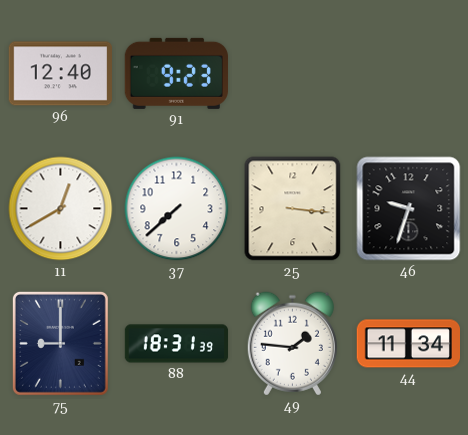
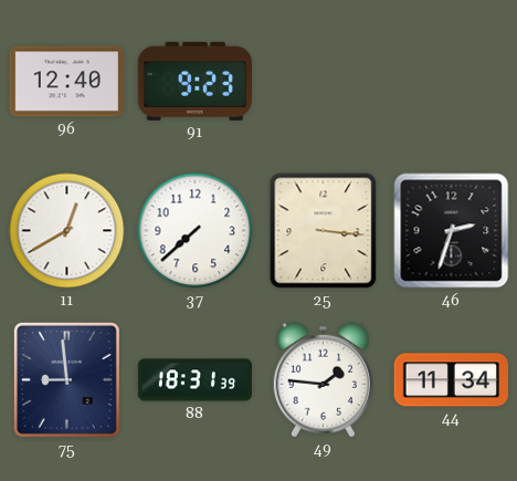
46: 9:33 -> 2:33
75: 9:00 -> 8:59
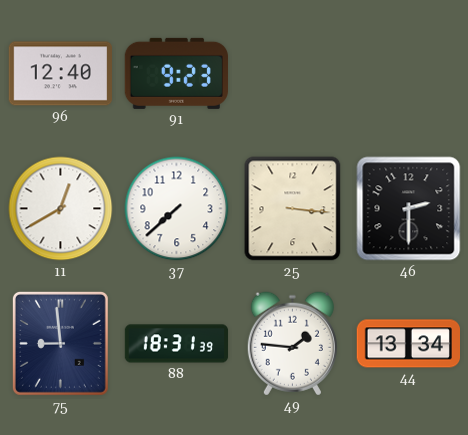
46: 2:33 -> 2:30
44: 11:34 -> 13:34
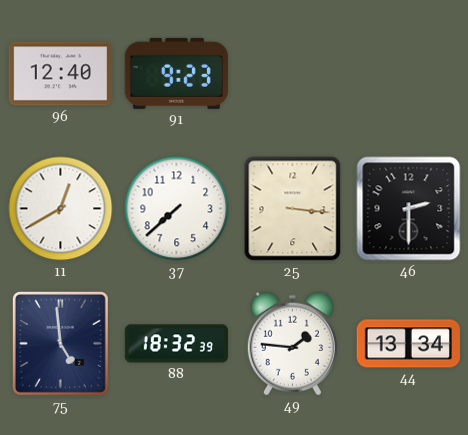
75: 8:59 -> 4:59
88: 18:31 -> 18:32
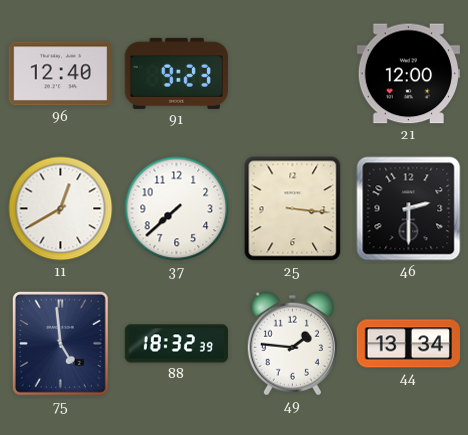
21: none -> 12:00
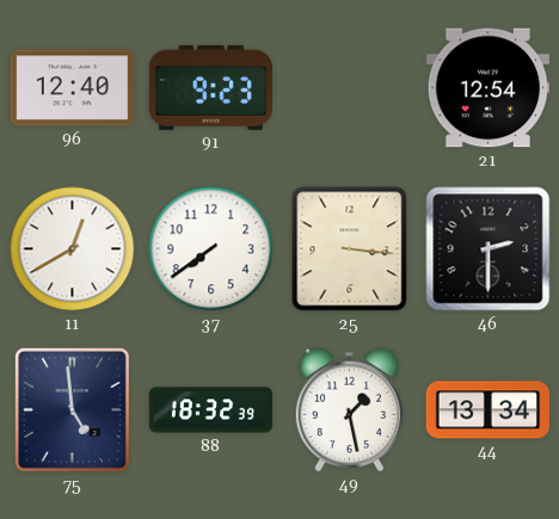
21: 12:00 -> 12:54
37: 7:38 -> 7:39
49: 1:46 -> 1:28
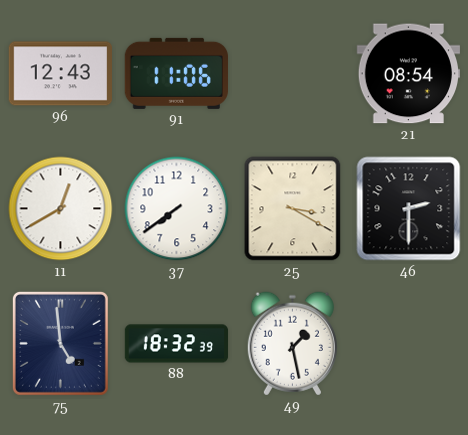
96: 12:40 -> 12:43
91: 9:23 -> 11:06
21: 12:54 -> 08:54
25: 3:16 -> 3:20
44: 13:34 -> none
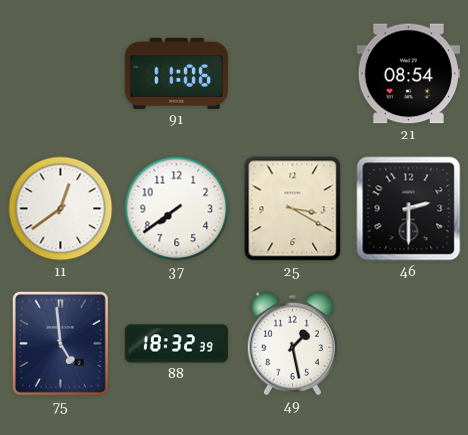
96: 12:43 -> none
11: 12:40 -> 12:39
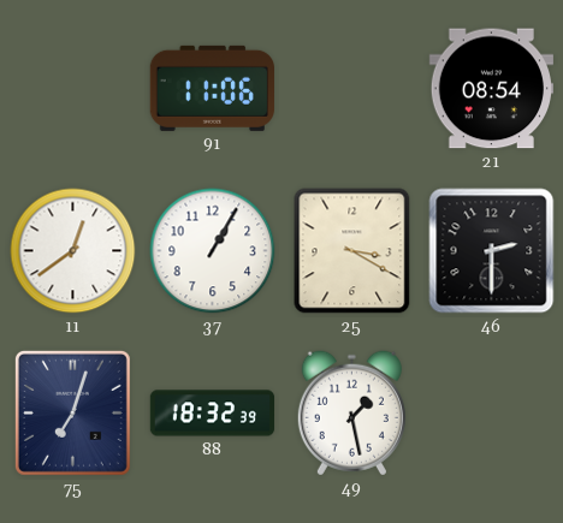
37: 7:39 -> 1:05
75: 4:59 -> 7:03
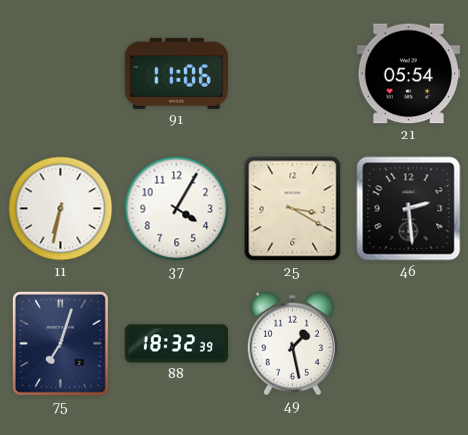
21: 08:54 -> 05:54
11: 12:39 -> 6:32
37: 1:05 -> 4:05
46: 2:30 -> 2:29
